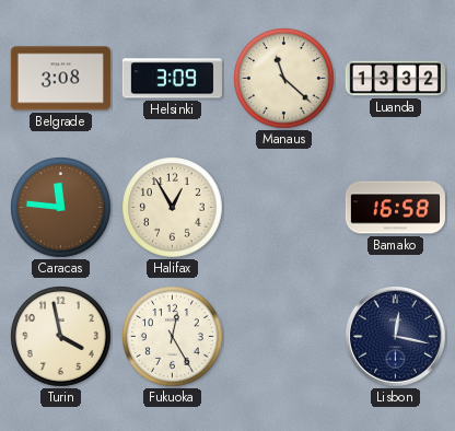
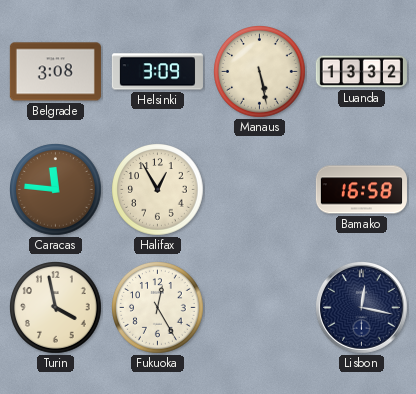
Manaus: 11:22 -> 5:28
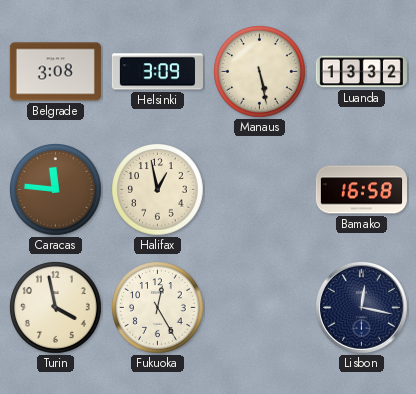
Halifax: 12:55 -> 12:58
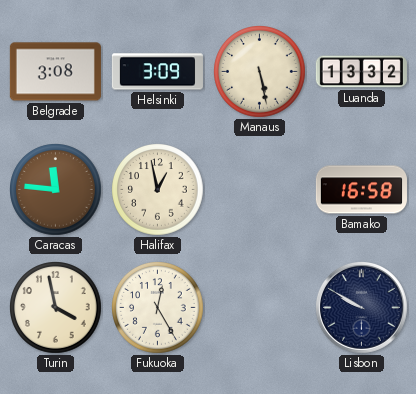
Lisbon: 12:17 -> 9:50
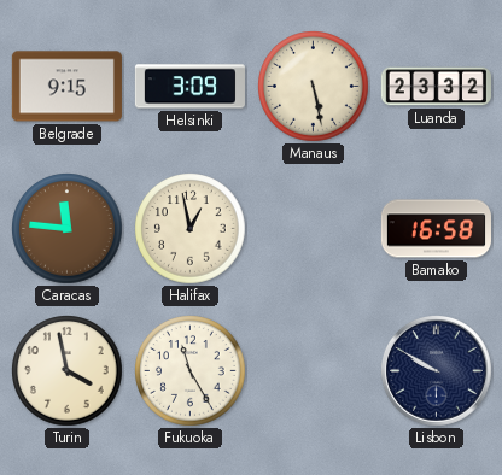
Belgrade: 3:08 -> 9:15
Luanda: 13:32 -> 23:32
Fukuoka: 12:25 -> 11:25
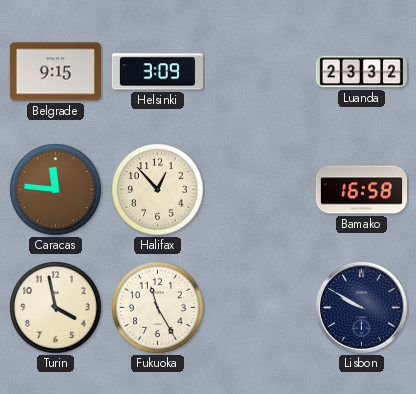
Manaus: 5:28 -> none
Halifax: 12:58 -> 12:53
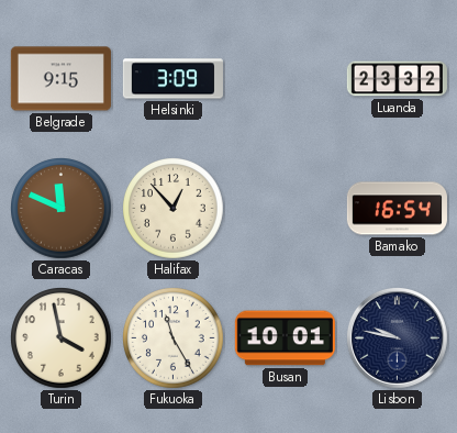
Caracas: 11:46 -> 11:49
Bamako: 16:58 -> 16:54
Busan: none -> 10:01
Lisbon: 9:50 -> 9:47
